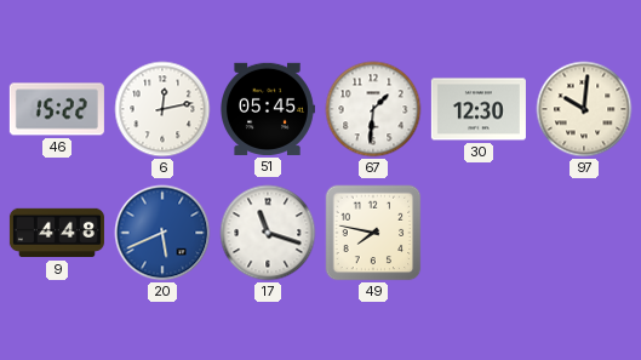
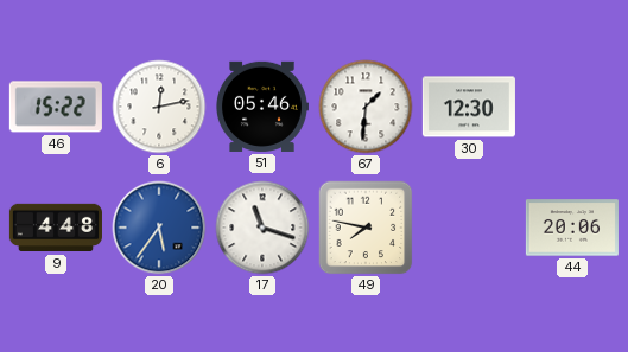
51: 05:45 -> 05:46
97: 10:01 -> none
20: 5:41 -> 5:36
44: none -> 20:06
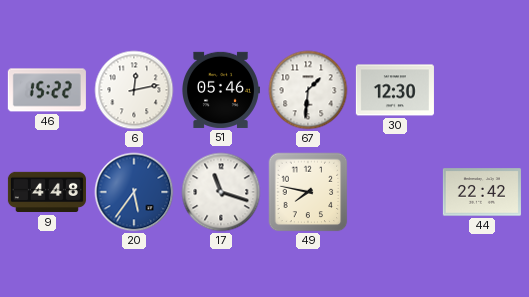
44: 20:06 -> 22:42
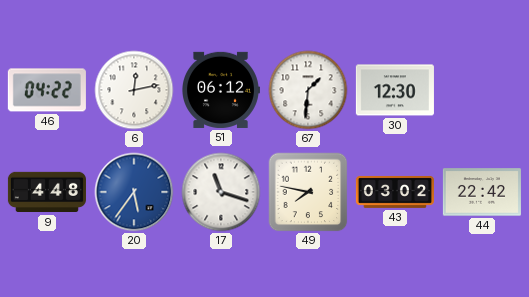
46: 15:22 -> 04:22
51: 05:46 -> 06:12
43: none -> 03:02
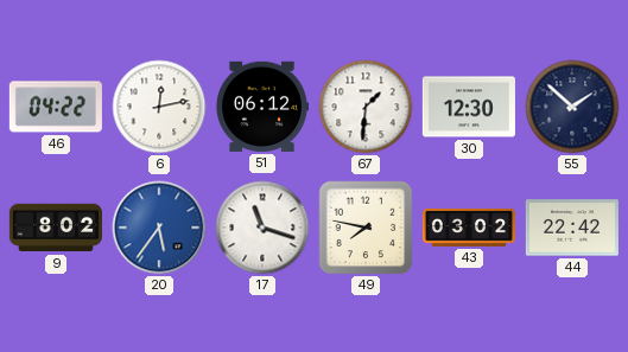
55: none -> 1:52
9: 4:48 -> 8:02
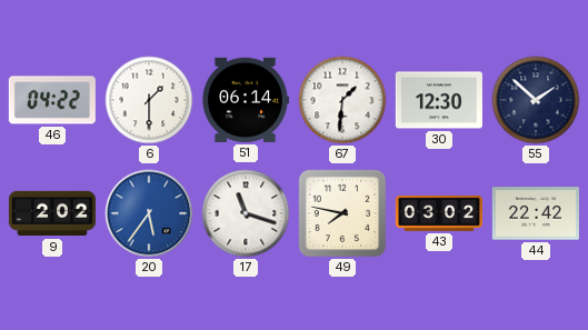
6: 12:13 -> 1:30
51: 06:12 -> 06:14
9: 8:02 -> 2:02
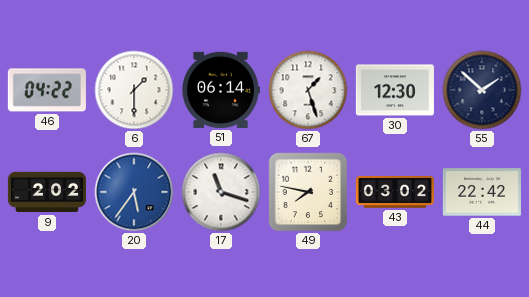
67: 1:31 -> 1:27
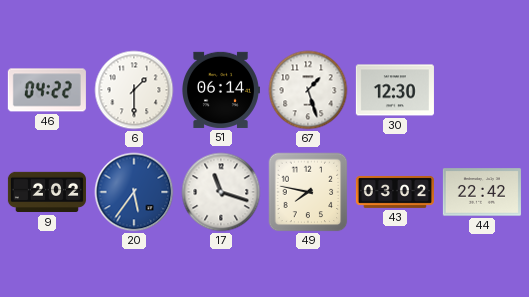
55: 1:52 -> none
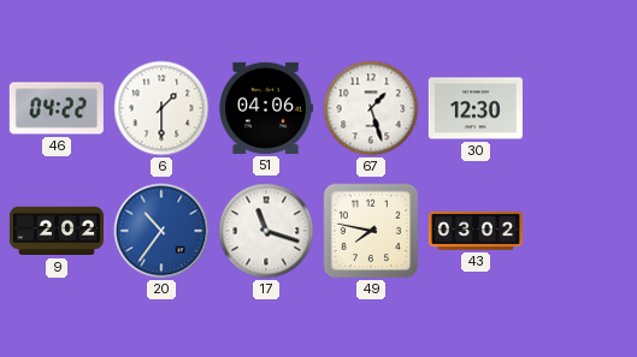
51: 06:14 -> 04:06
20: 5:36 -> 10:36
44: 22:42 -> none
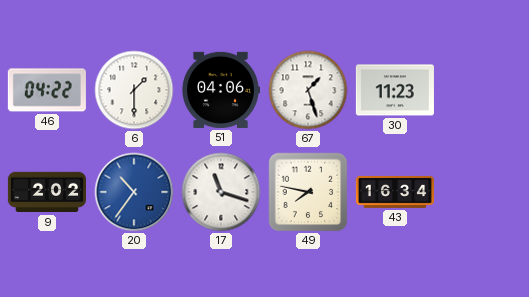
30: 12:30 -> 11:23
43: 03:02 -> 16:34
